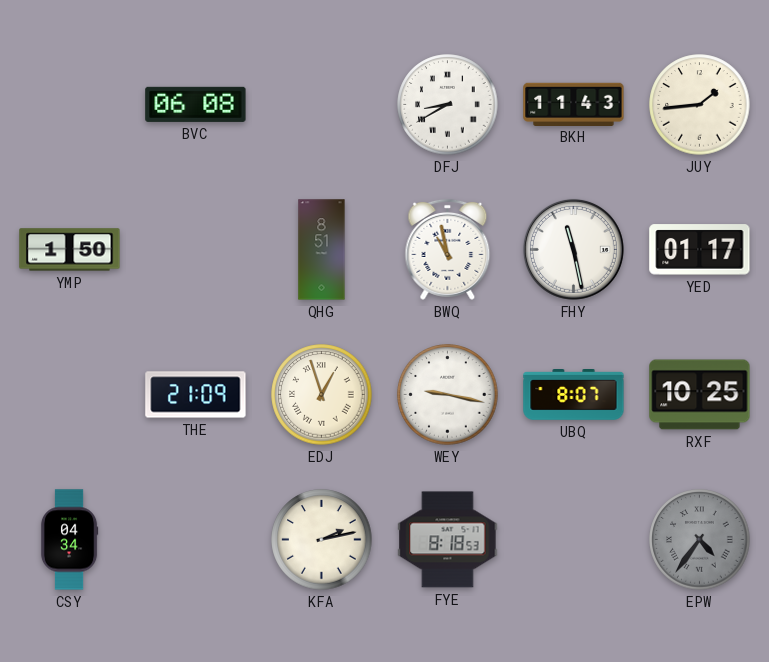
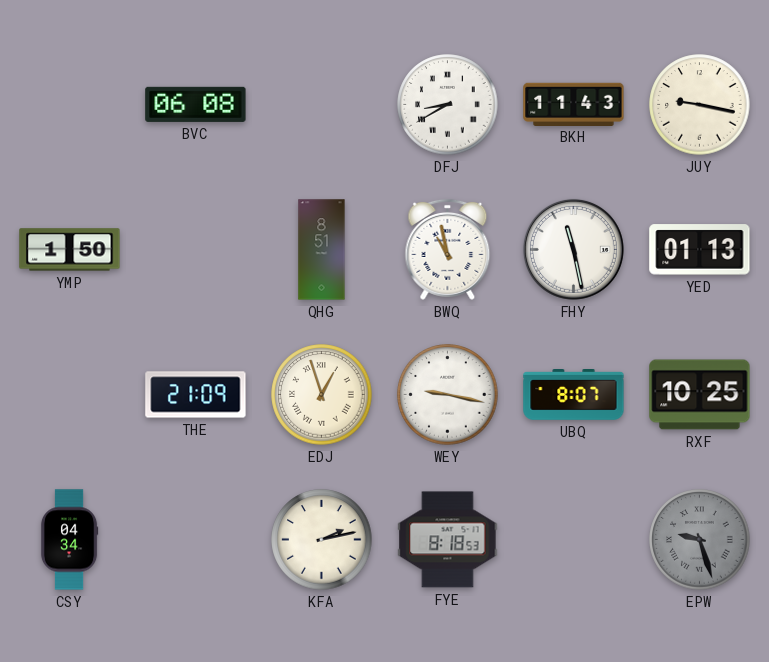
JUY: 1:44 -> 9:17
YED: 01:17 -> 01:13
EPW: 4:36 -> 9:27
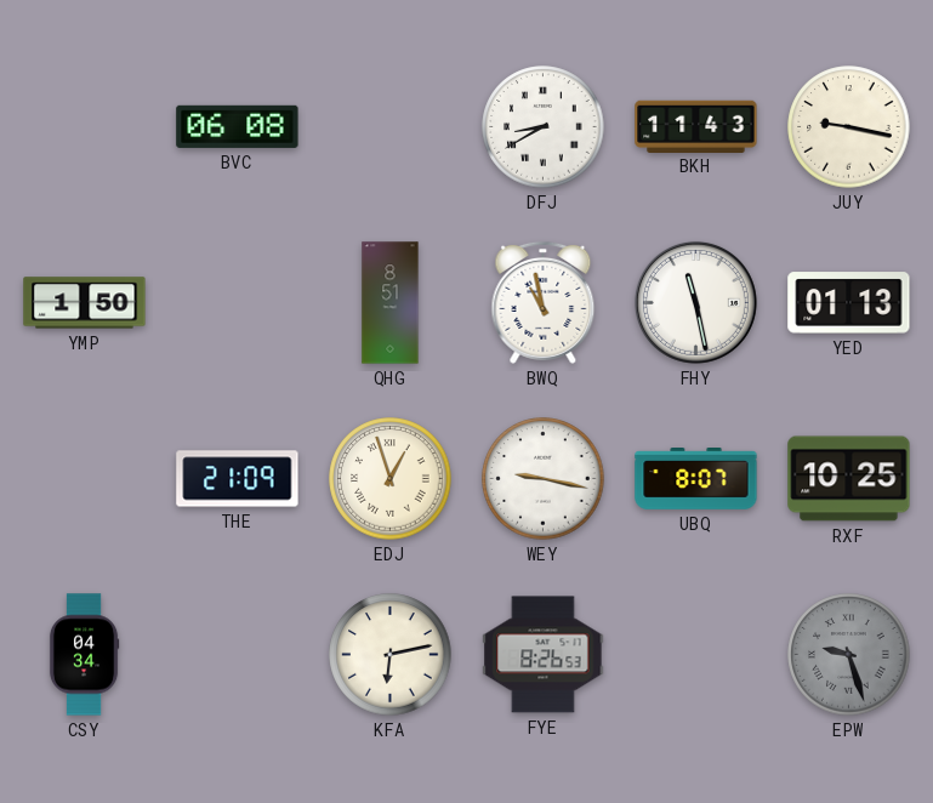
KFA: 2:13 -> 6:13
FYE: 8:18 -> 8:26
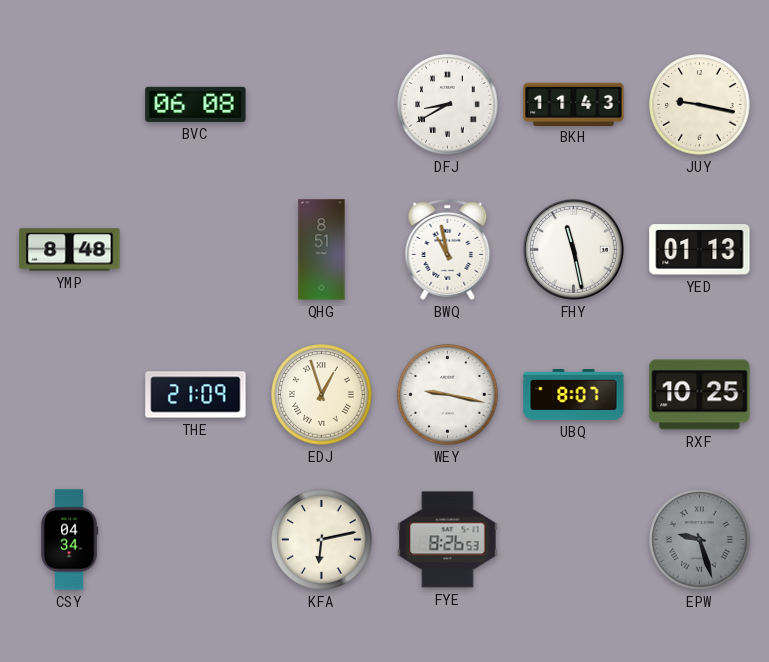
YMP: 1:50 -> 8:48
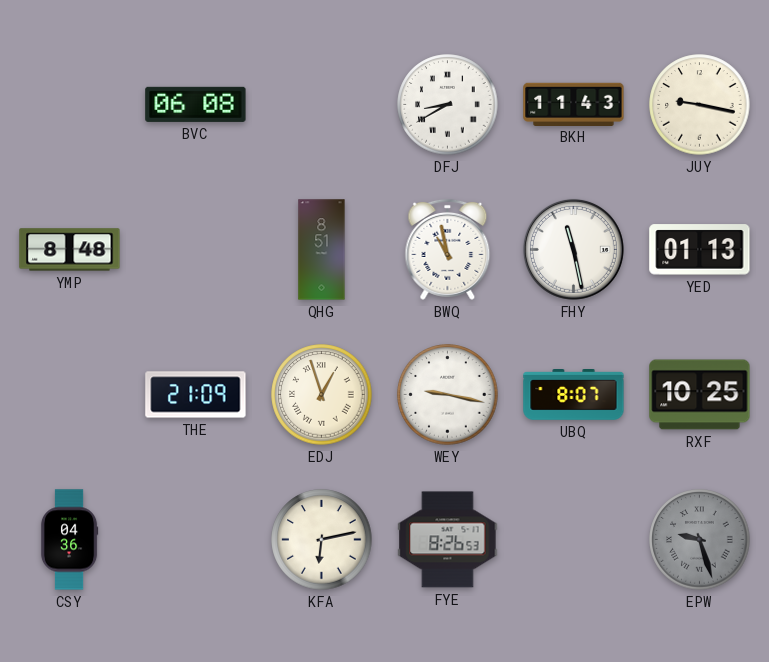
CSY: 04:34 -> 04:36
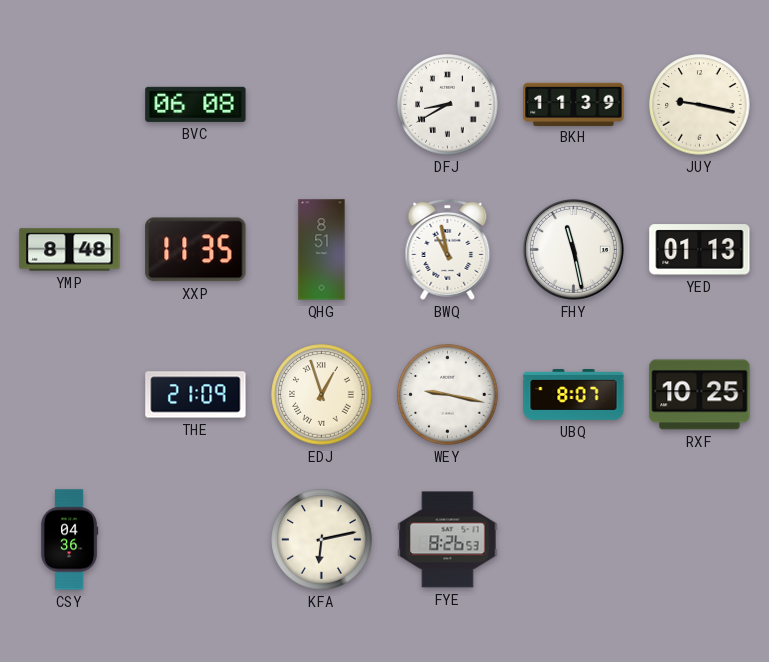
BKH: 11:43 -> 11:39
XXP: none -> 11:35
EPW: 9:27 -> none
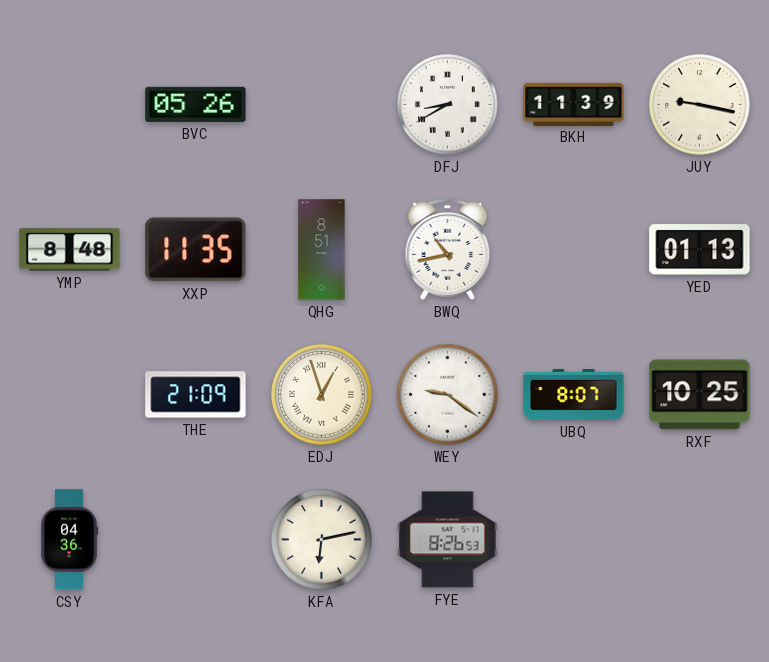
BVC: 06:08 -> 05:26
BWQ: 10:58 -> 10:43
FHY: 11:28 -> none
WEY: 9:17 -> 9:21
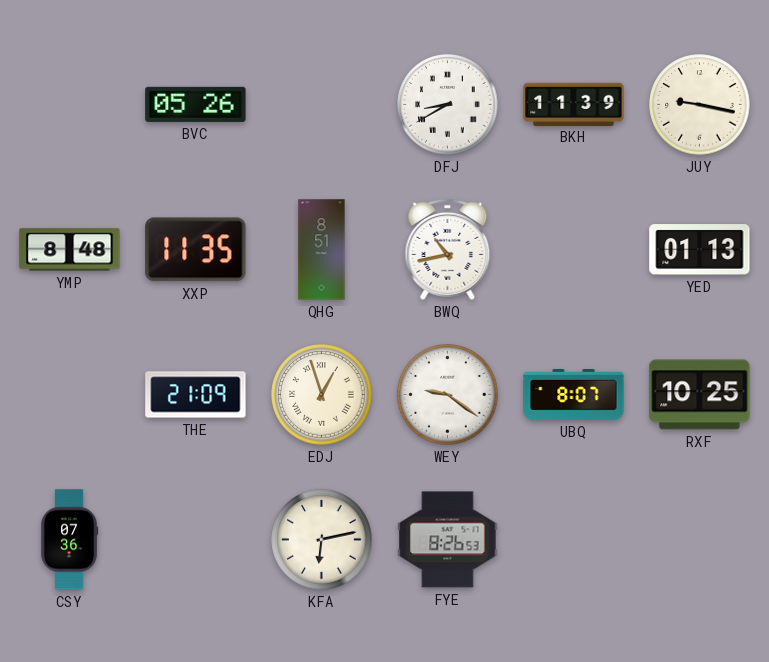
CSY: 04:36 -> 07:36
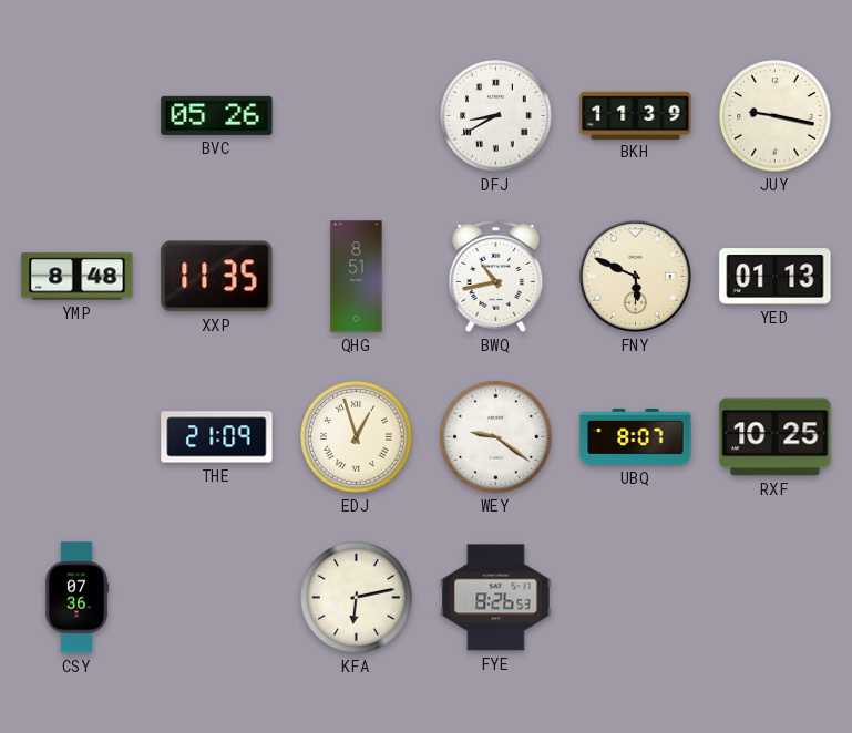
FNY: none -> 5:49
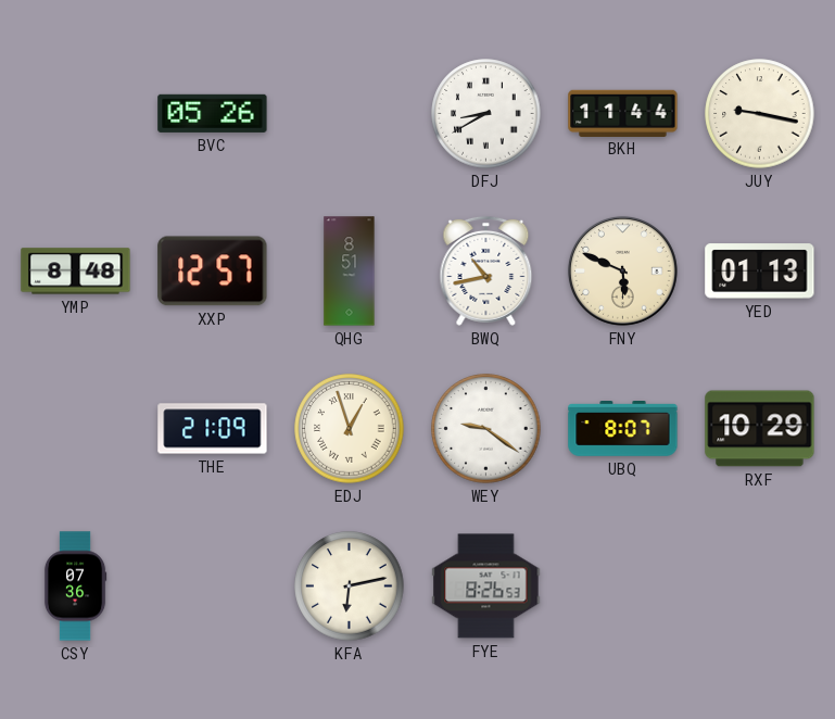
BKH: 11:39 -> 11:44
XXP: 11:35 -> 12:57
RXF: 10:25 -> 10:29
